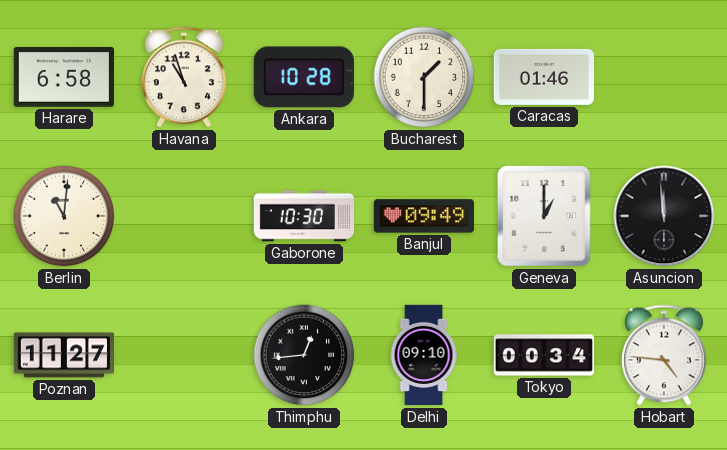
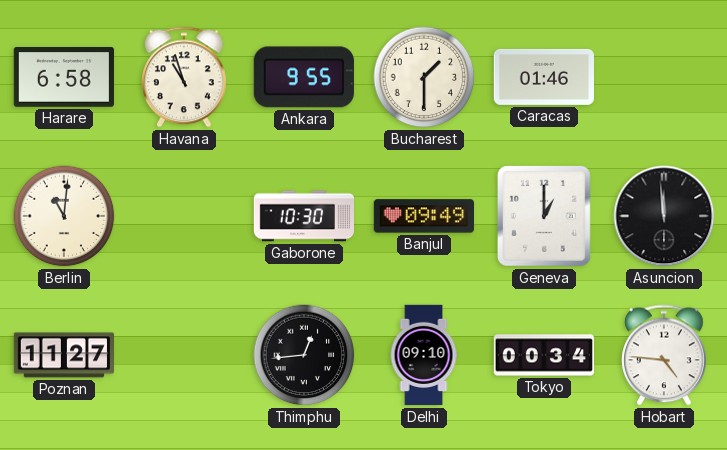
Ankara: 10:28 -> 9:55
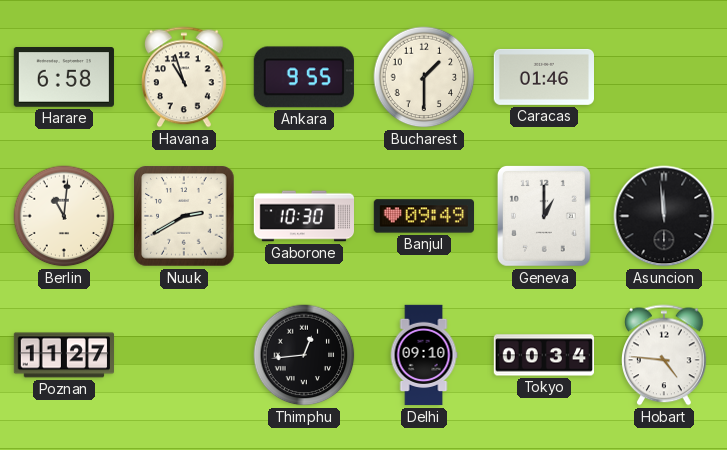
Nuuk: none -> 2:40
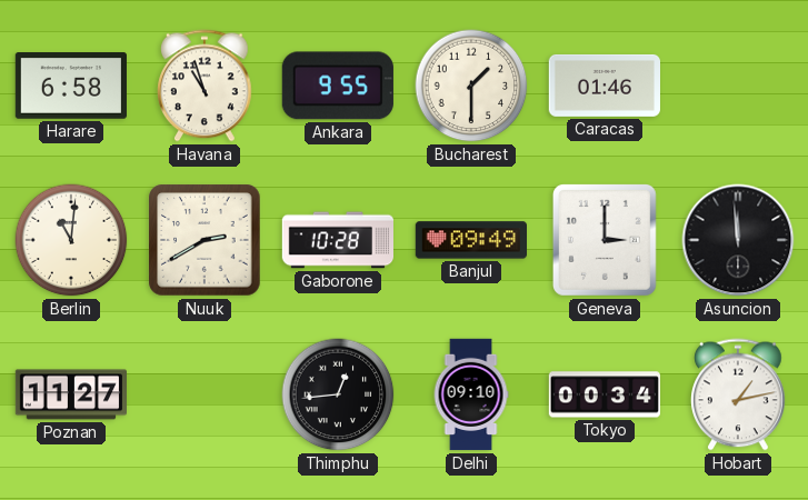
Gaborone: 10:30 -> 10:28
Geneva: 1:00 -> 3:00
Hobart: 4:46 -> 1:13
